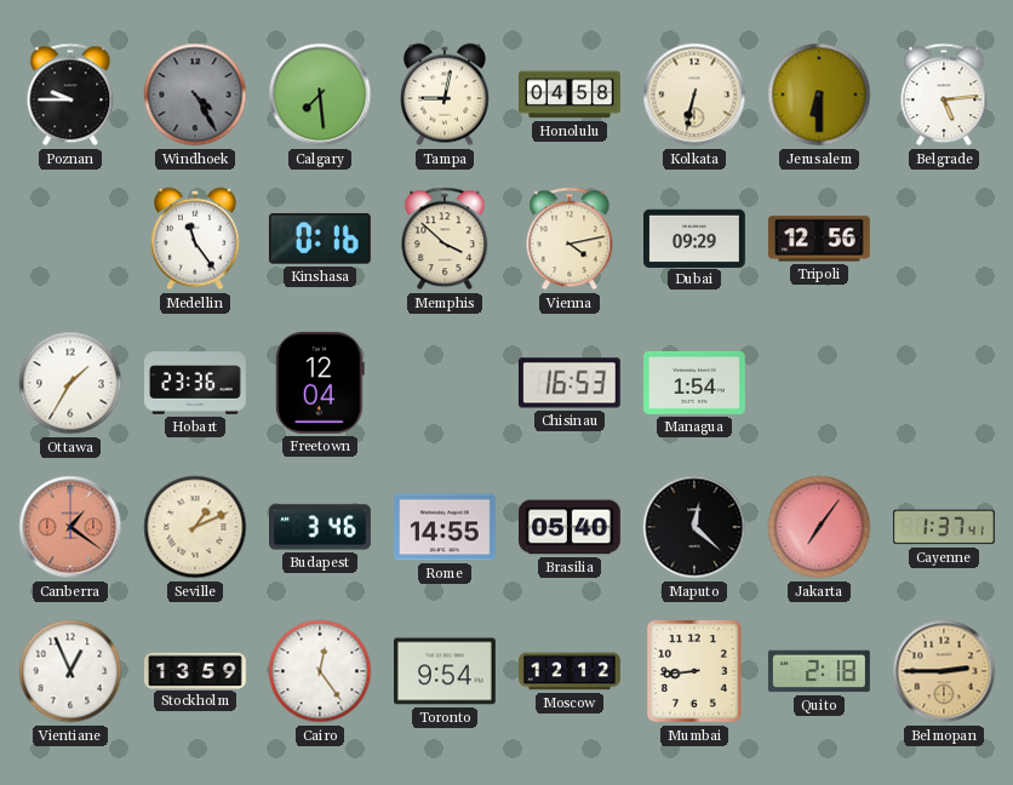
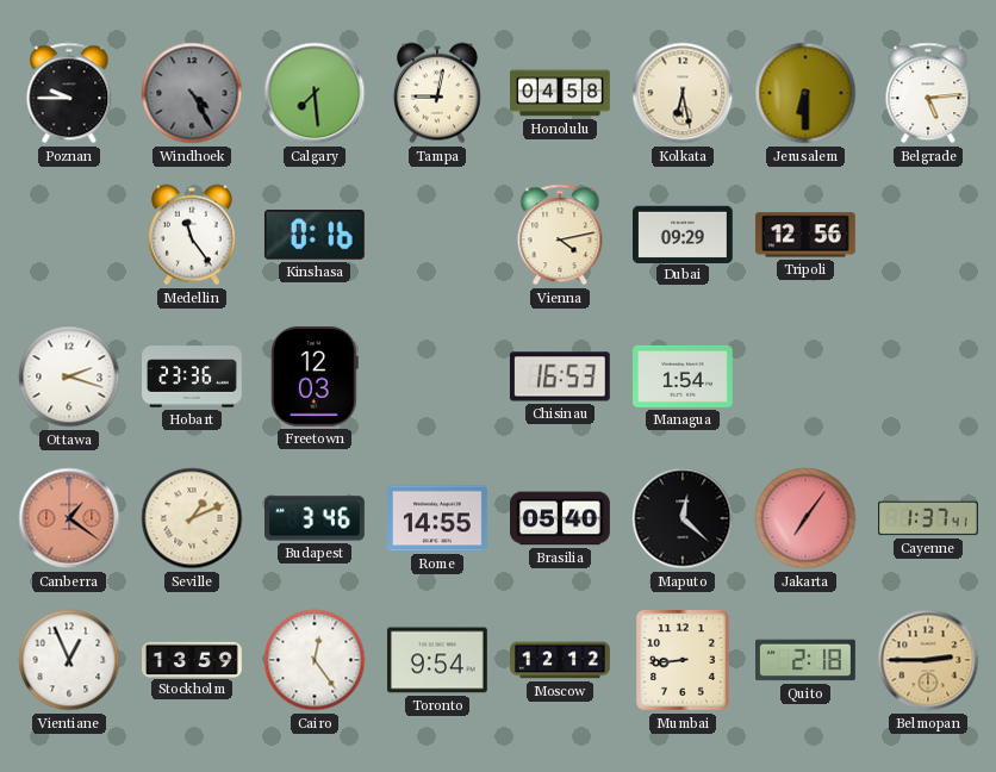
Kolkata: 6:32 -> 6:28
Memphis: 3:52 -> none
Ottawa: 1:35 -> 2:18
Freetown: 12:04 -> 12:03
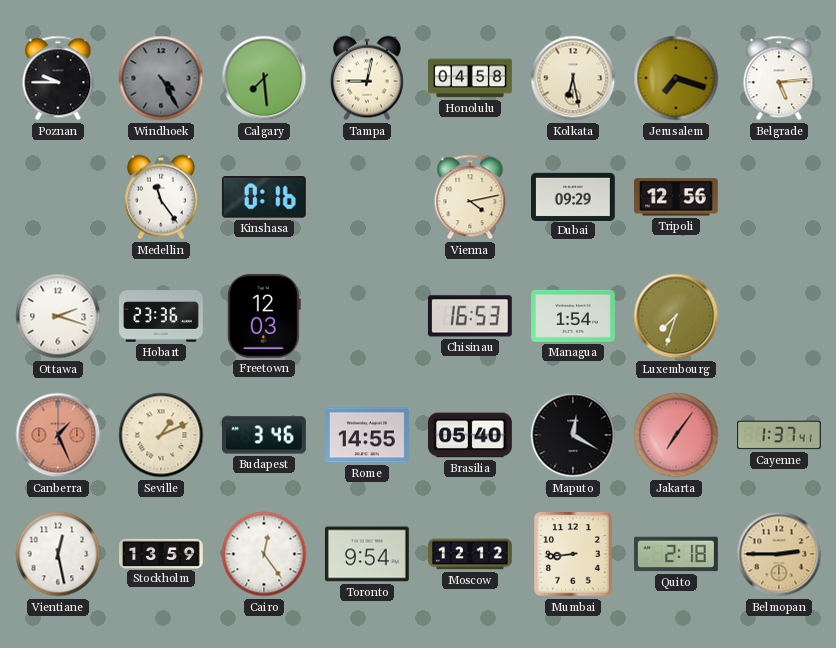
Jerusalem: 6:30 -> 7:18
Luxembourg: none -> 7:33
Canberra: 1:21 -> 1:26
Maputo: 12:22 -> 12:20
Vientiane: 12:56 -> 12:28
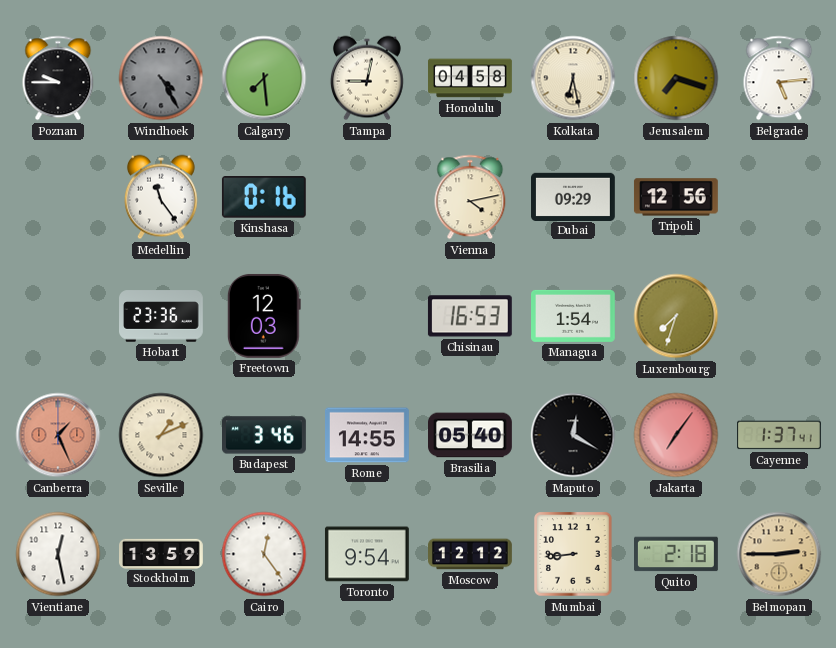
Ottawa: 2:18 -> none
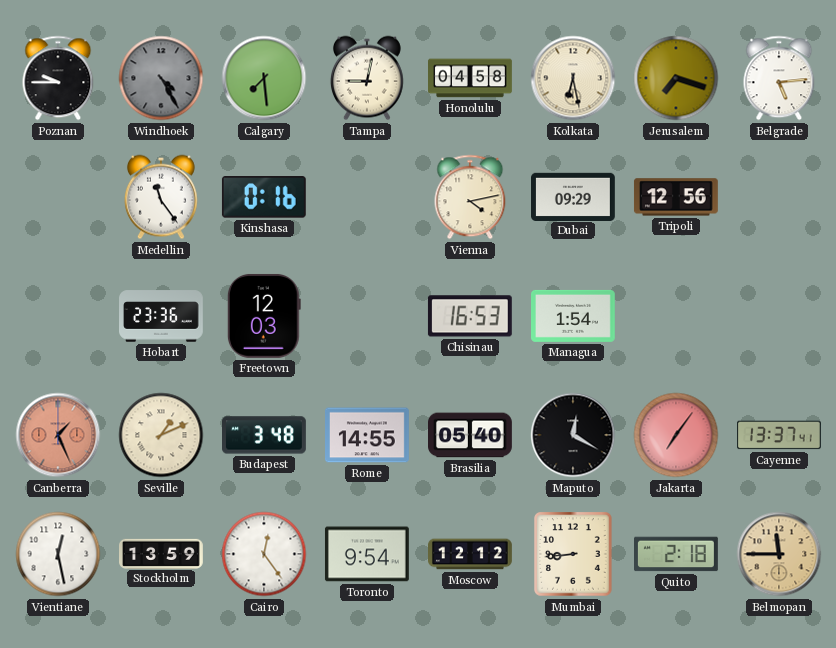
Luxembourg: 7:33 -> none
Budapest: 3:46 -> 3:48
Cayenne: 1:37 -> 13:37
Belmopan: 2:45 -> 11:45
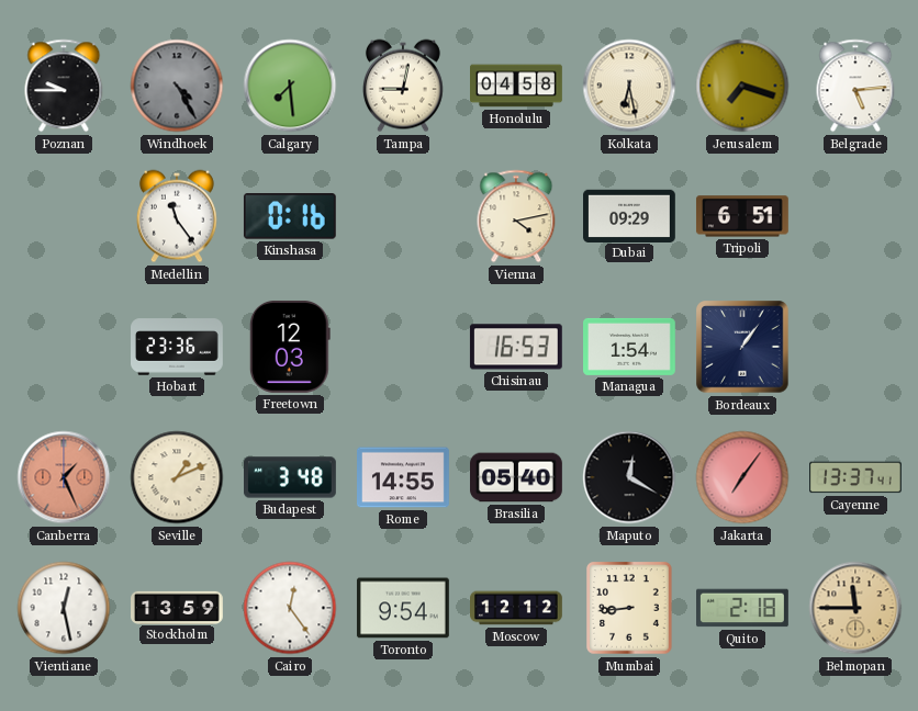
Tripoli: 12:56 -> 6:51
Bordeaux: none -> 1:06
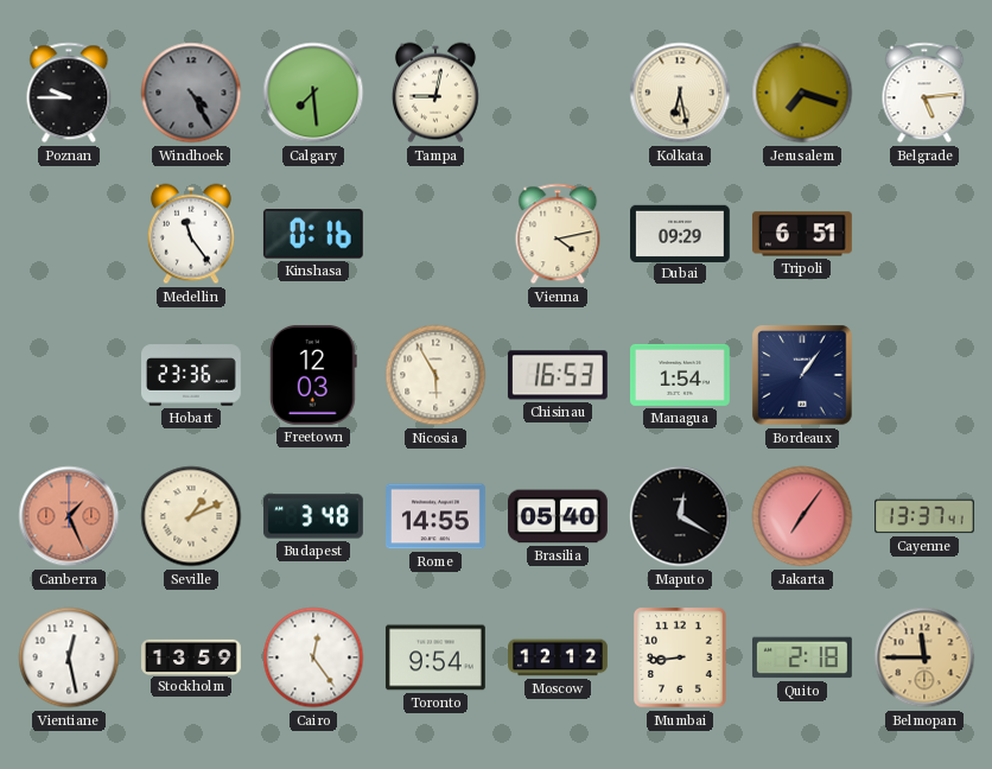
Honolulu: 04:58 -> none
Nicosia: none -> 5:55
